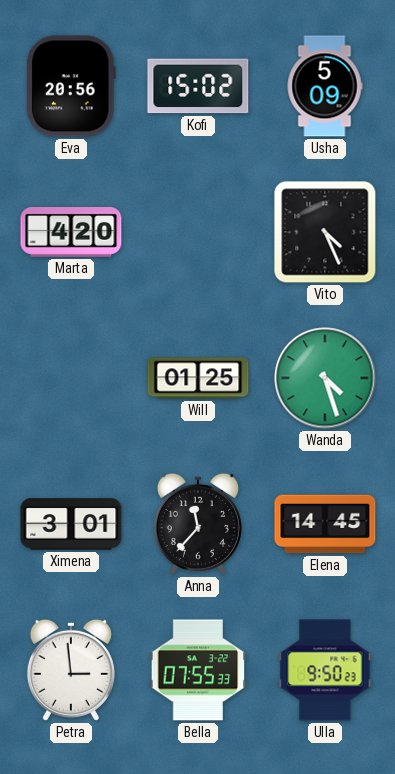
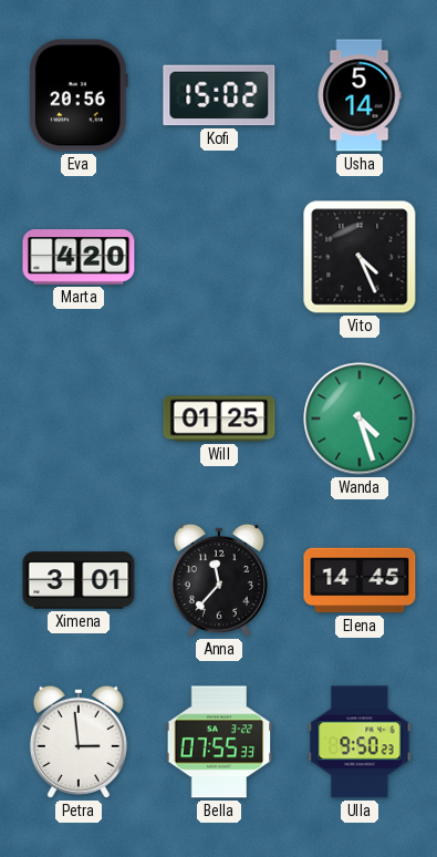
Usha: 5:09 -> 5:14
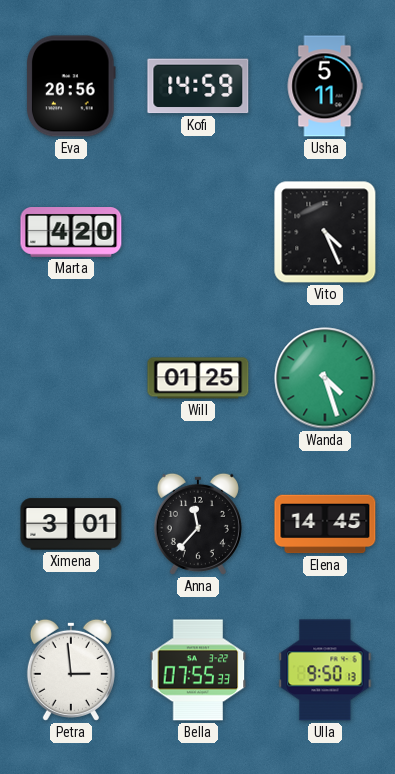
Kofi: 15:02 -> 14:59
Usha: 5:14 -> 5:11
Ulla: 9:50:23 -> 9:50:13
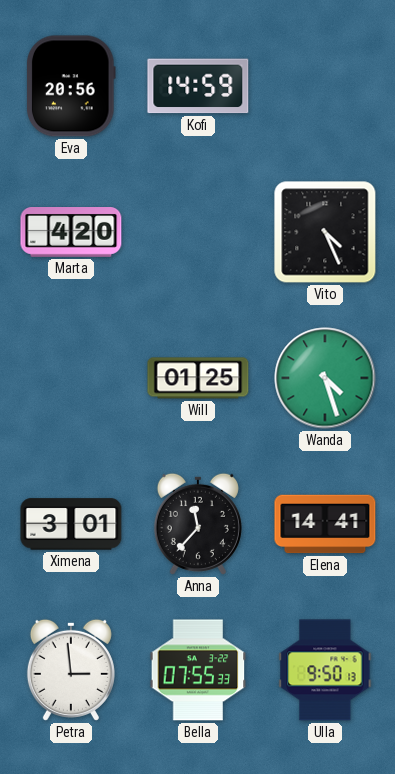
Usha: 5:11 -> none
Elena: 14:45 -> 14:41
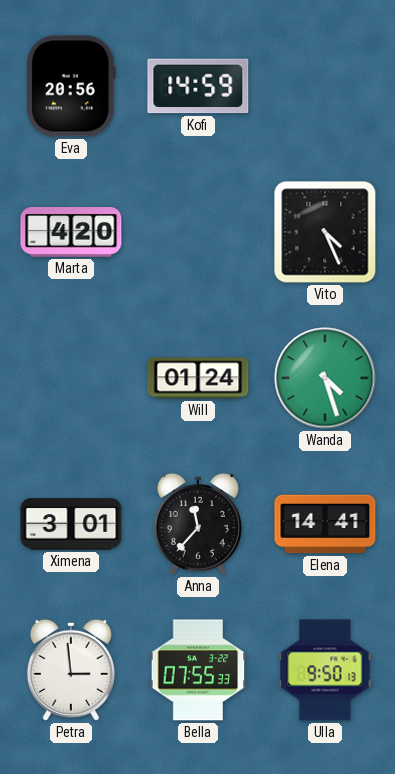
Will: 01:25 -> 01:24
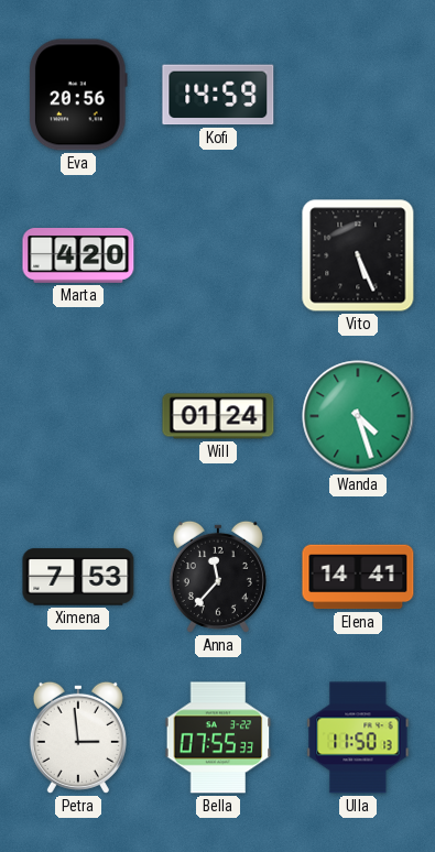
Vito: 4:26 -> 5:26
Ximena: 3:01 -> 7:53
Ulla: 9:50 -> 11:50
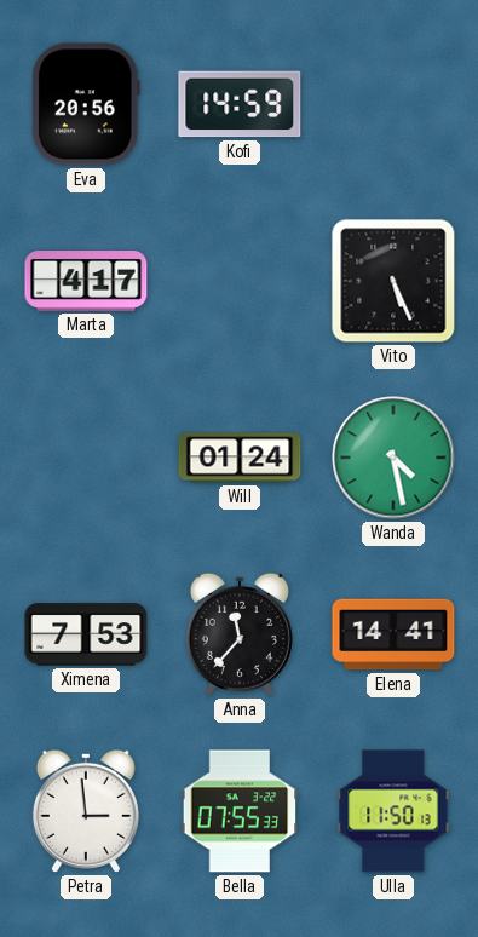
Marta: 4:20 -> 4:17
Wanda: 4:27 -> 4:28
